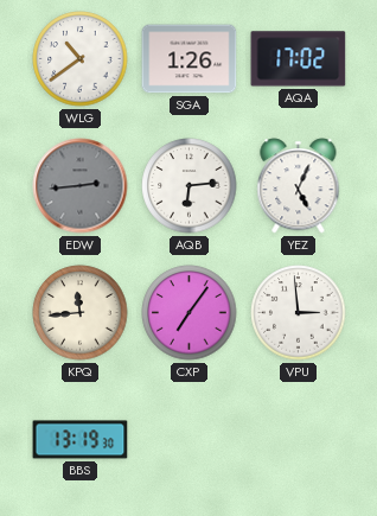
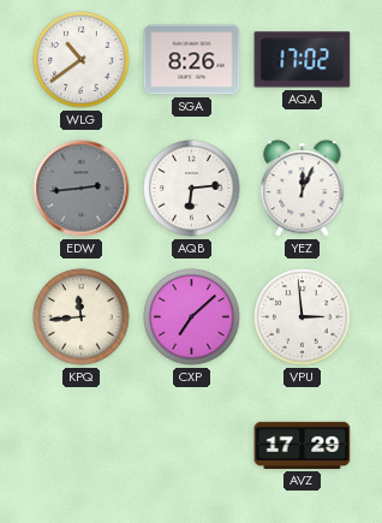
SGA: 1:26 -> 8:26
YEZ: 5:04 -> 12:04
CXP: 7:06 -> 7:08
BBS: 13:19 -> none
AVZ: none -> 17:29
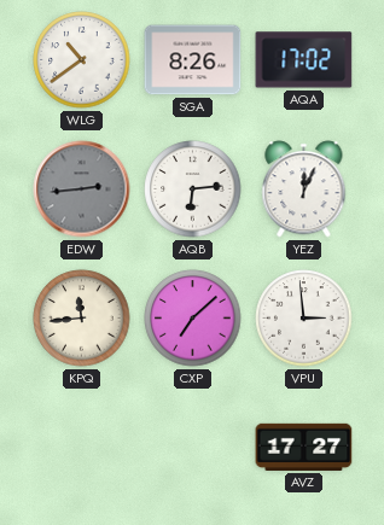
AVZ: 17:29 -> 17:27
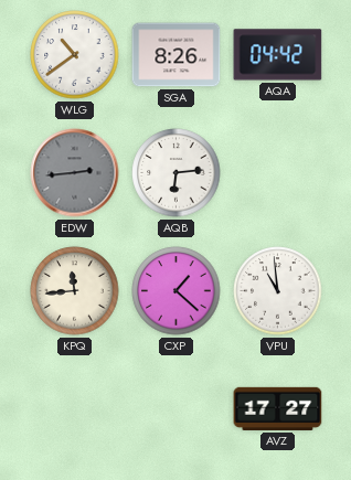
AQA: 17:02 -> 04:42
YEZ: 12:04 -> none
CXP: 7:08 -> 1:22
VPU: 2:59 -> 10:59
